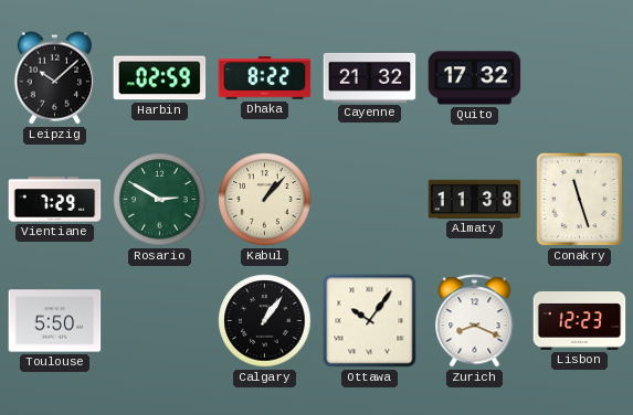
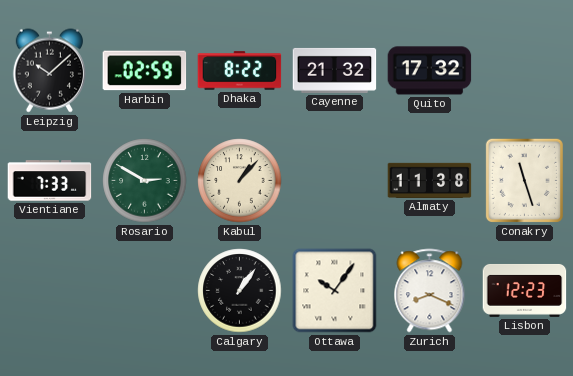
Vientiane: 7:29 -> 7:33
Toulouse: 5:50 -> none
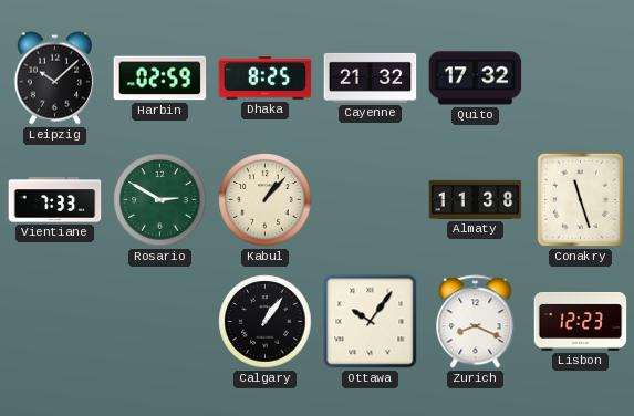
Dhaka: 8:22 -> 8:25
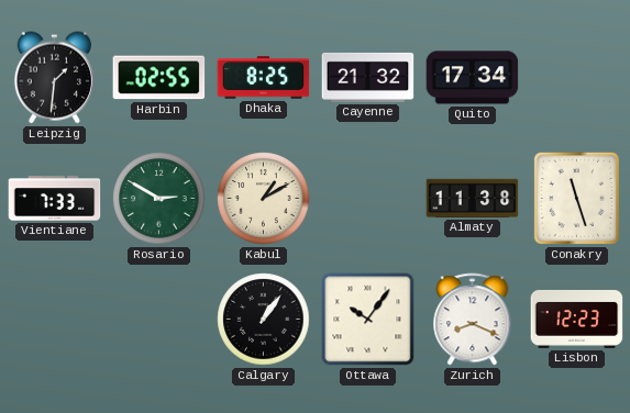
Leipzig: 10:08 -> 1:31
Harbin: 02:59 -> 02:55
Quito: 17:32 -> 17:34
Kabul: 1:07 -> 1:10
